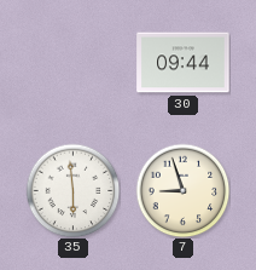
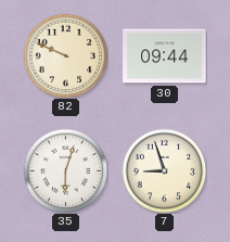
82: none -> 9:49
35: 5:59 -> 6:03
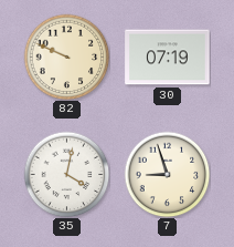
30: 09:44 -> 07:19
35: 6:03 -> 4:02
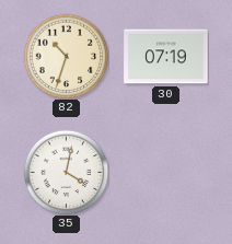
82: 9:49 -> 10:33
7: 8:57 -> none
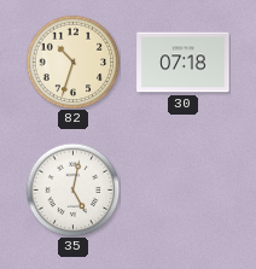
30: 07:19 -> 07:18
35: 4:02 -> 5:02
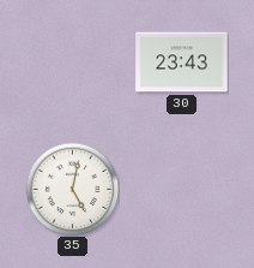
82: 10:33 -> none
30: 07:18 -> 23:43
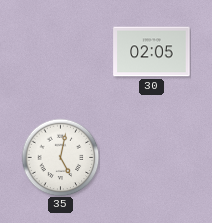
30: 23:43 -> 02:05
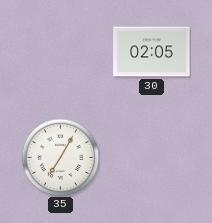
35: 5:02 -> 7:05
